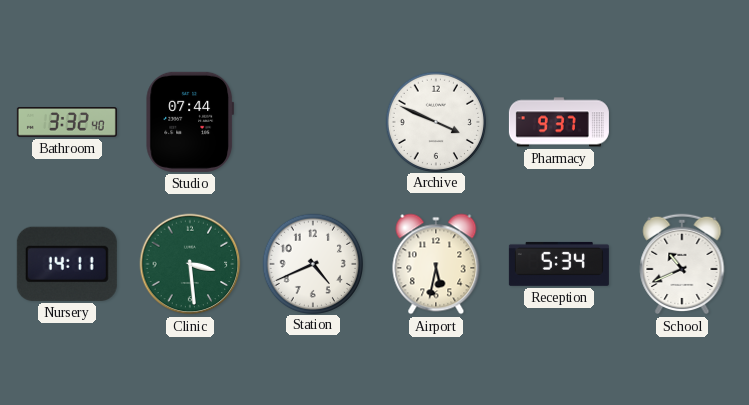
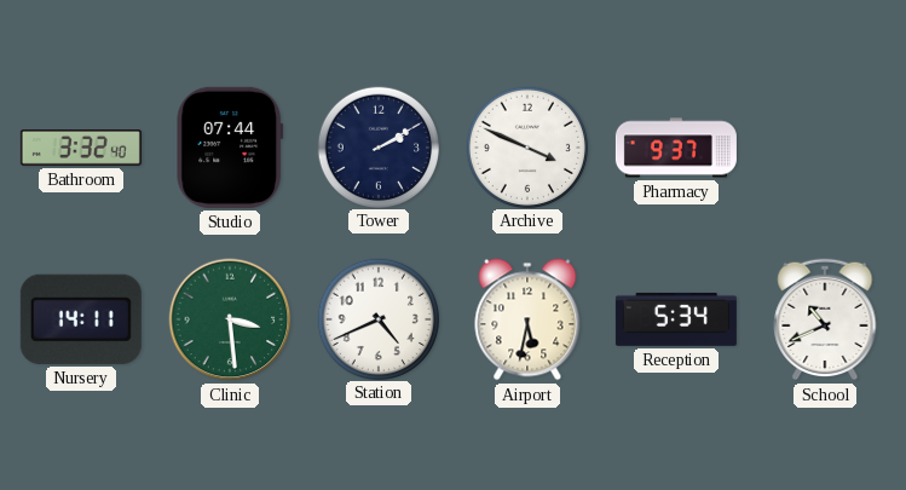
Tower: none -> 2:10
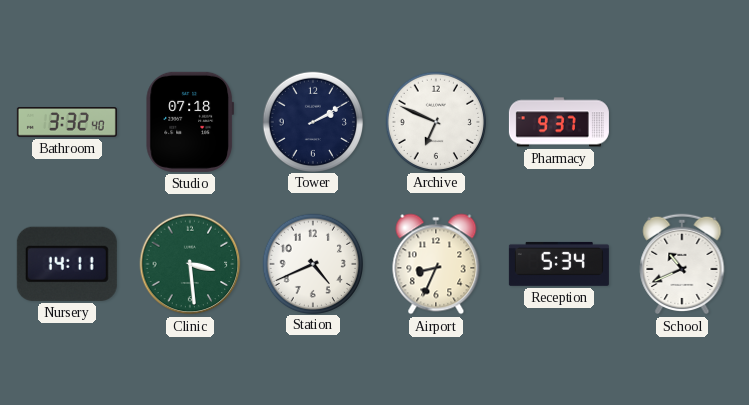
Studio: 07:44 -> 07:18
Archive: 3:49 -> 6:49
Airport: 5:32 -> 8:34
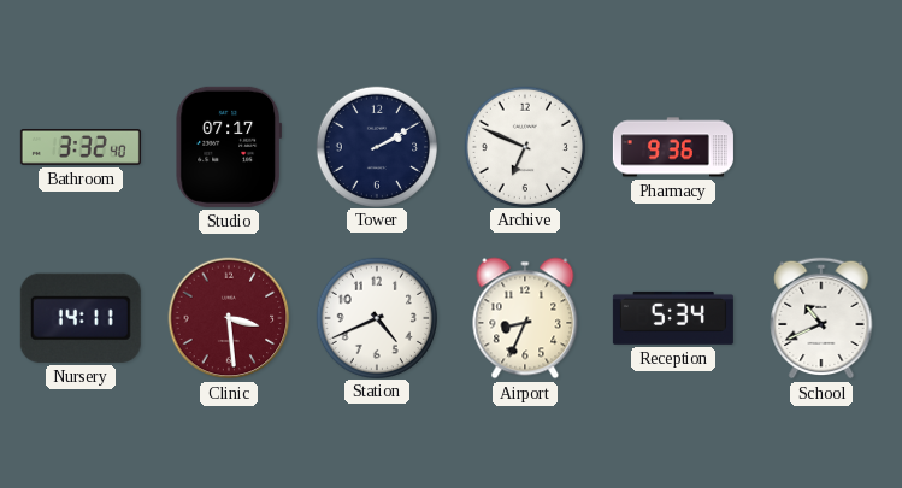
Studio: 07:18 -> 07:17
Pharmacy: 9:37 -> 9:36
Clinic dial: green -> burgundy
